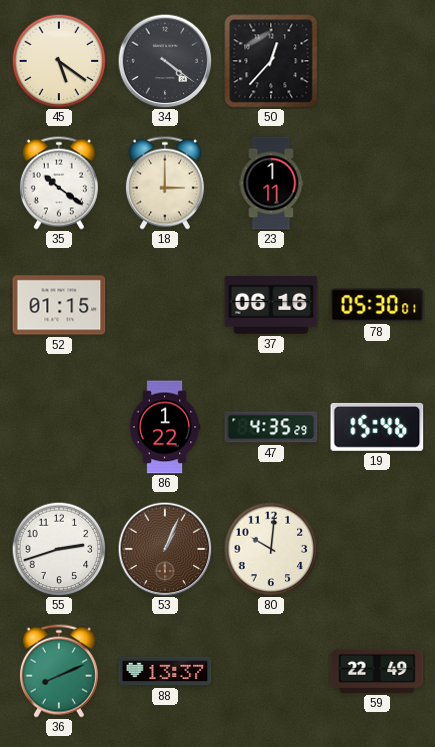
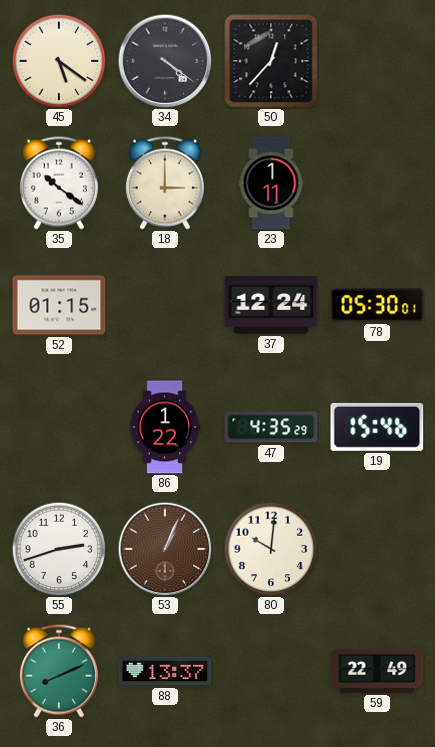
37: 06:16 -> 12:24
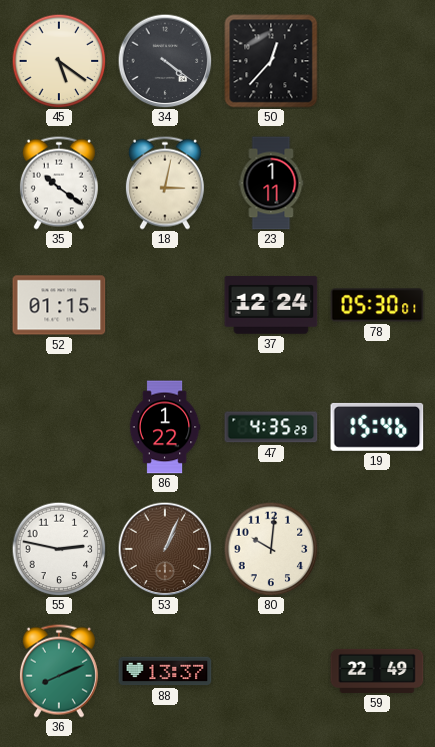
18: 3:00 -> 3:02
55: 2:42 -> 2:47
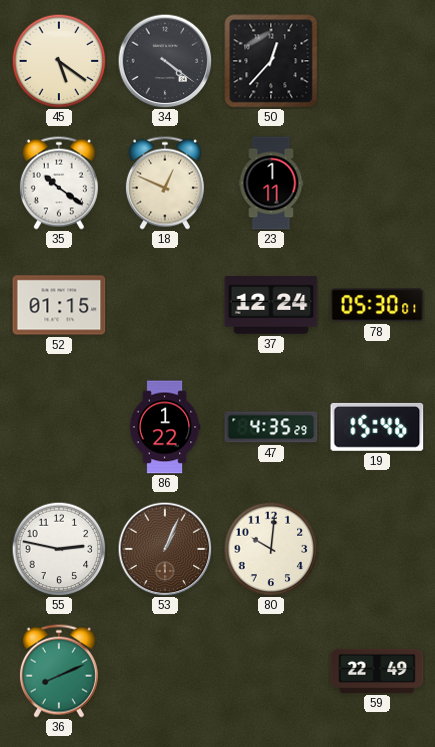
18: 3:02 -> 12:49
88: 13:37 -> none
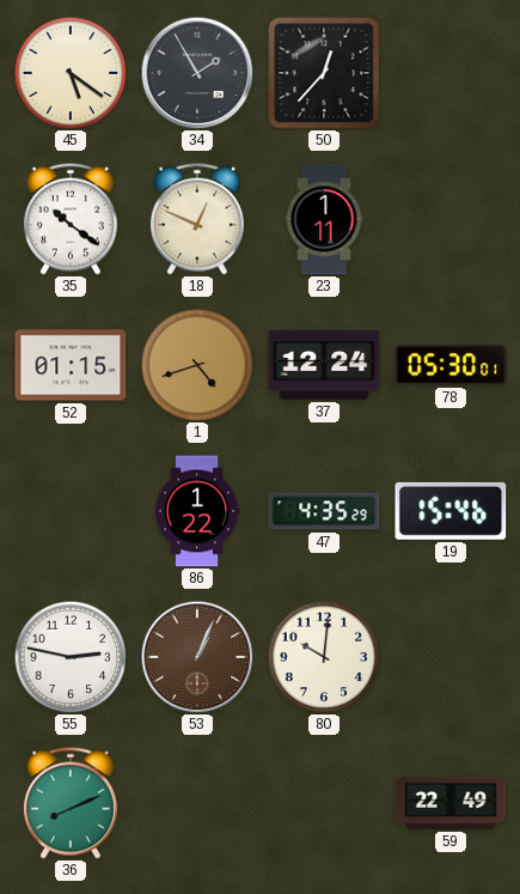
34: 4:21 -> 1:55
1: none -> 4:42
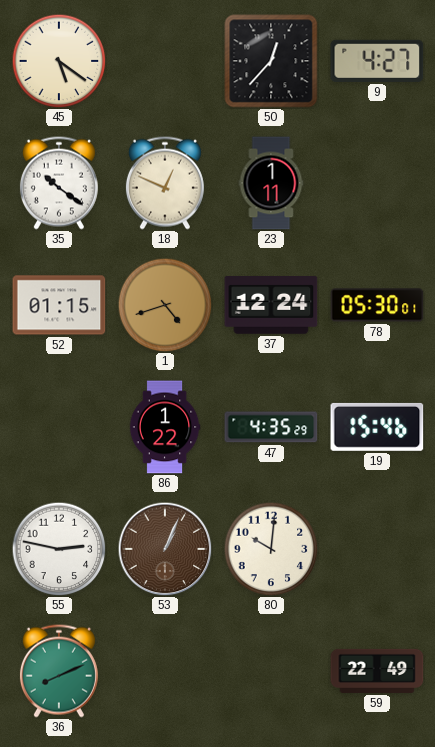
34: 1:55 -> none
9: none -> 4:27
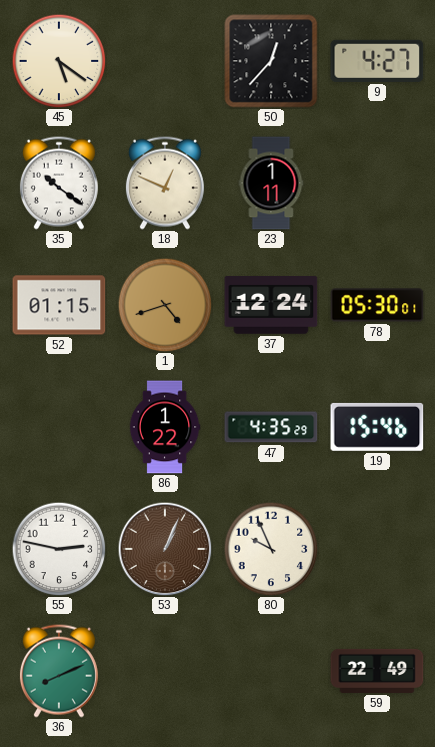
80: 10:01 -> 9:56
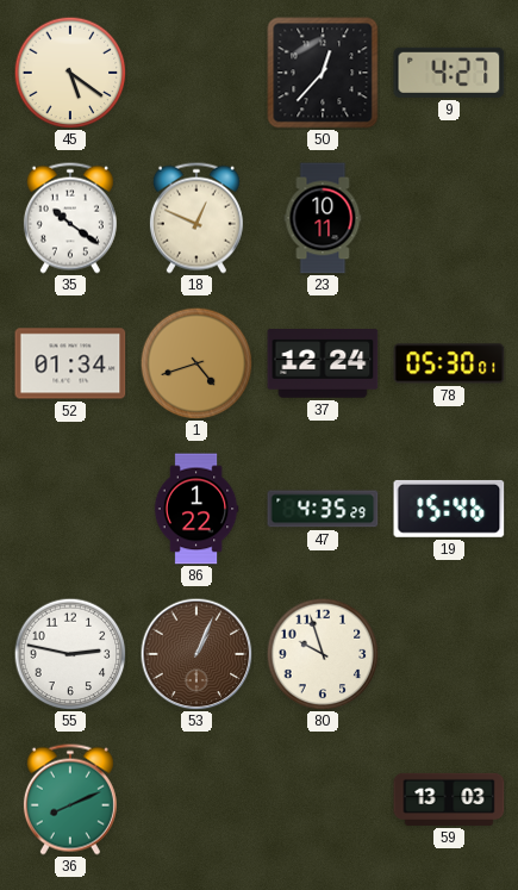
23: 1:11 -> 10:11
52: 01:15 -> 01:34
80: 9:56 -> 9:57
59: 22:49 -> 13:03
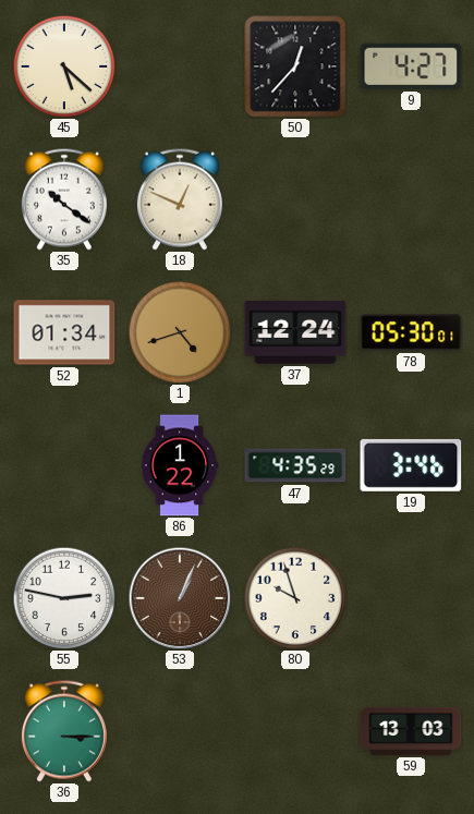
45: 5:21 -> 5:22
23: 10:11 -> none
19: 15:46 -> 3:46
36: 8:11 -> 3:15
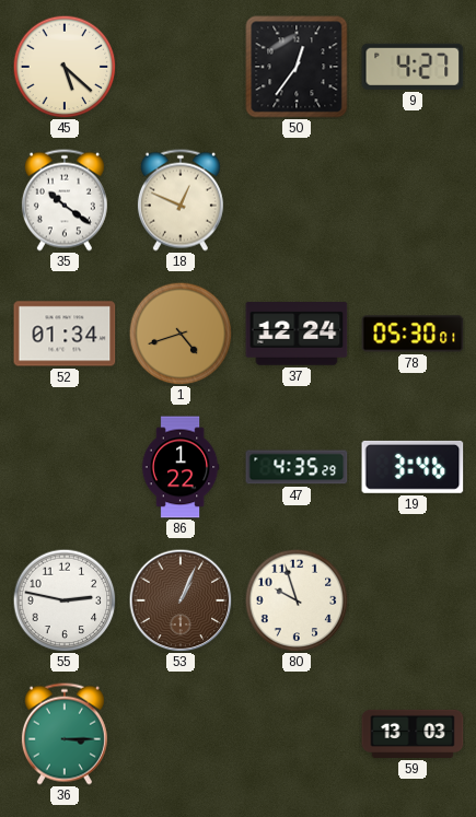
50: 12:37 -> 12:36
